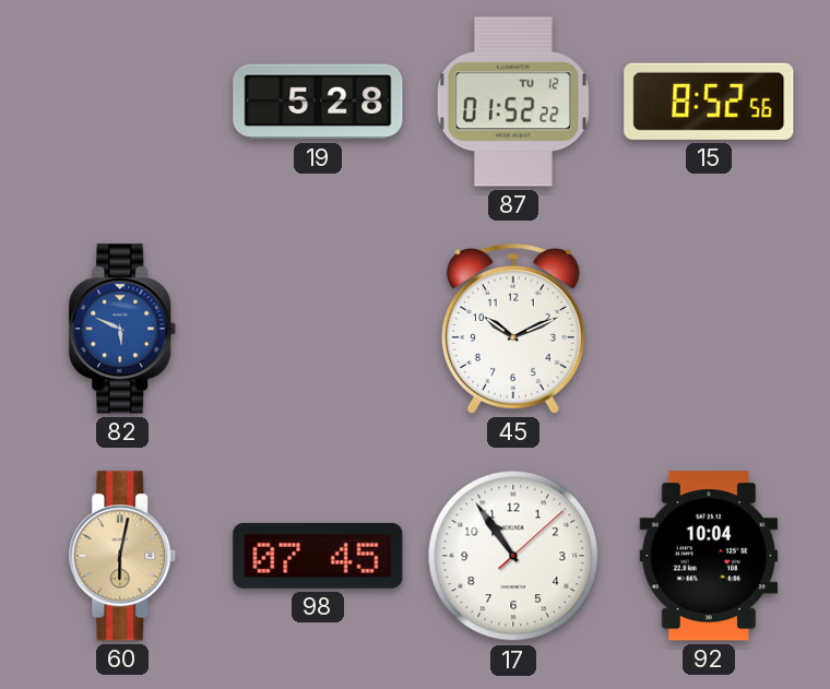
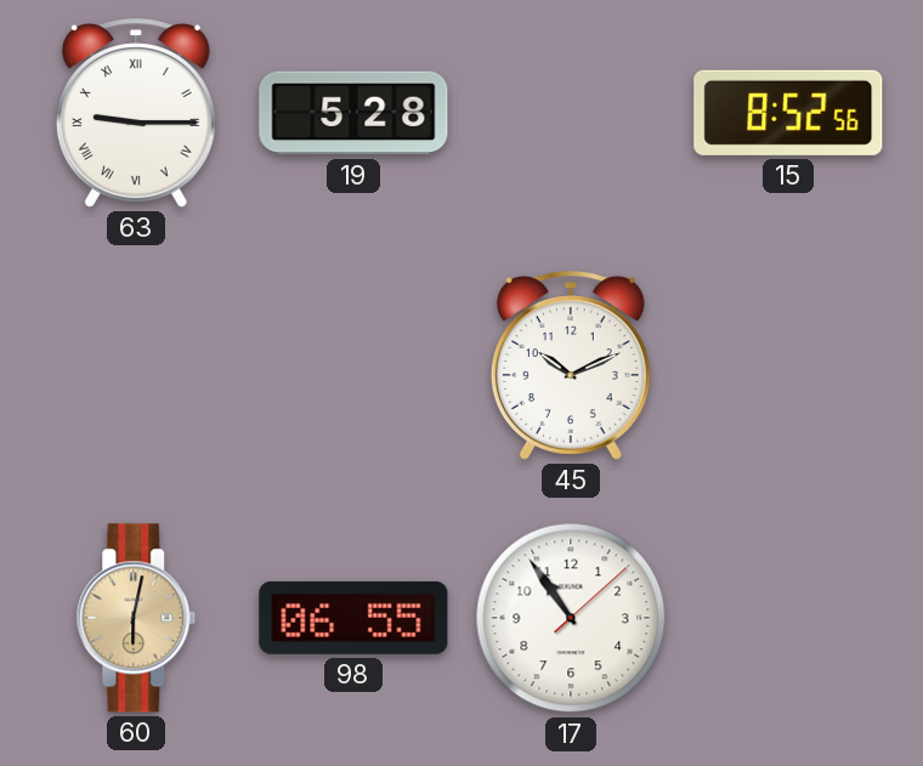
63: none -> 9:15
87: 01:52 -> none
82: 5:49 -> none
98: 07:45 -> 06:55
92: 10:04 -> none
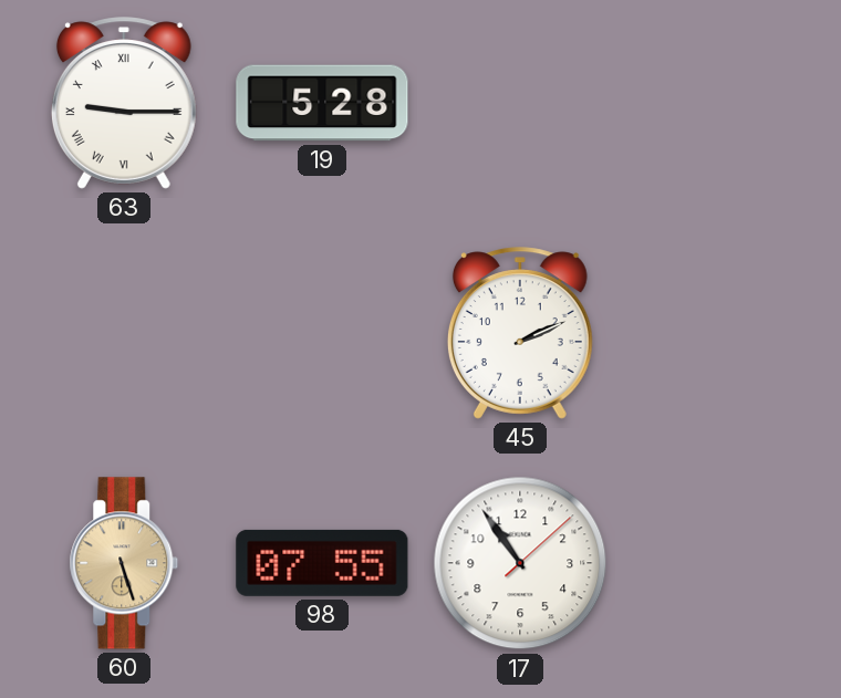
15: 8:52 -> none
45: 10:11 -> 2:11
60: 6:02 -> 5:27
98: 06:55 -> 07:55
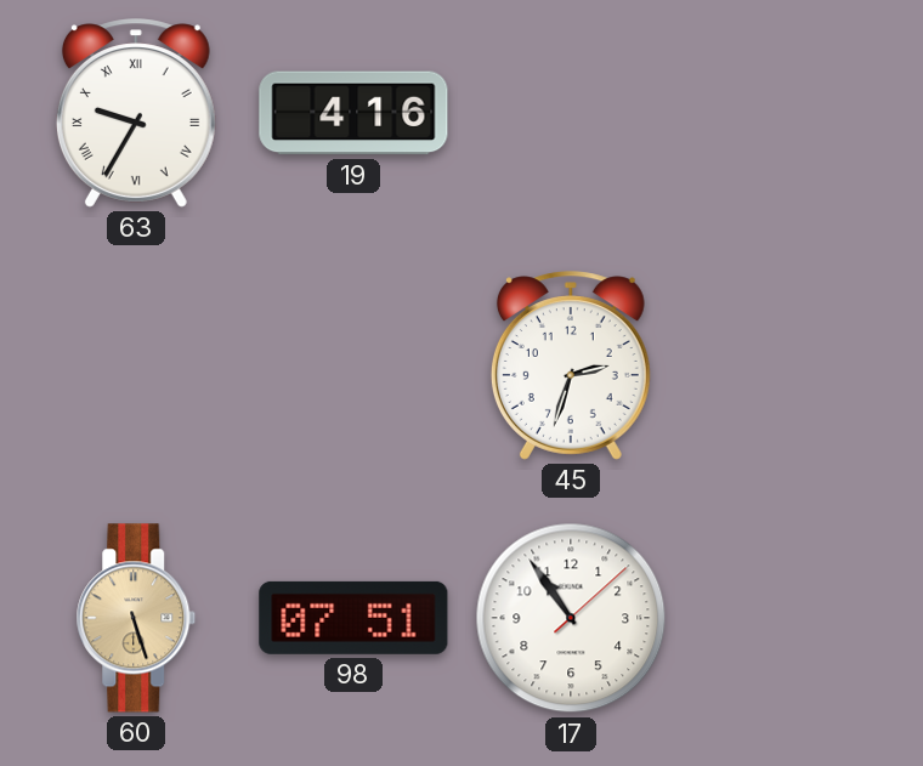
63: 9:15 -> 9:35
19: 5:28 -> 4:16
45: 2:11 -> 2:33
98: 07:55 -> 07:51
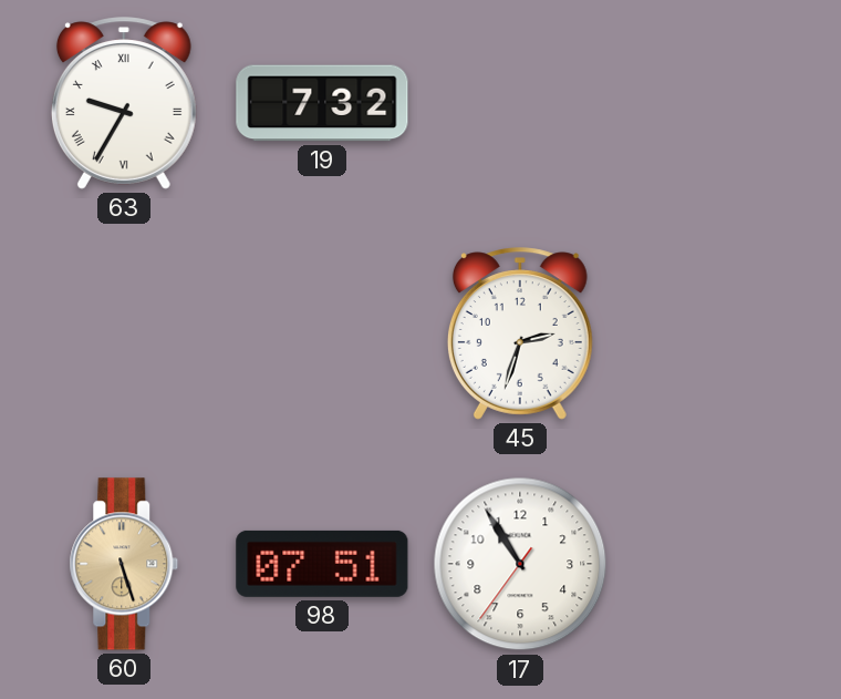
19: 4:16 -> 7:32
17: 10:54:08 -> 10:54:36
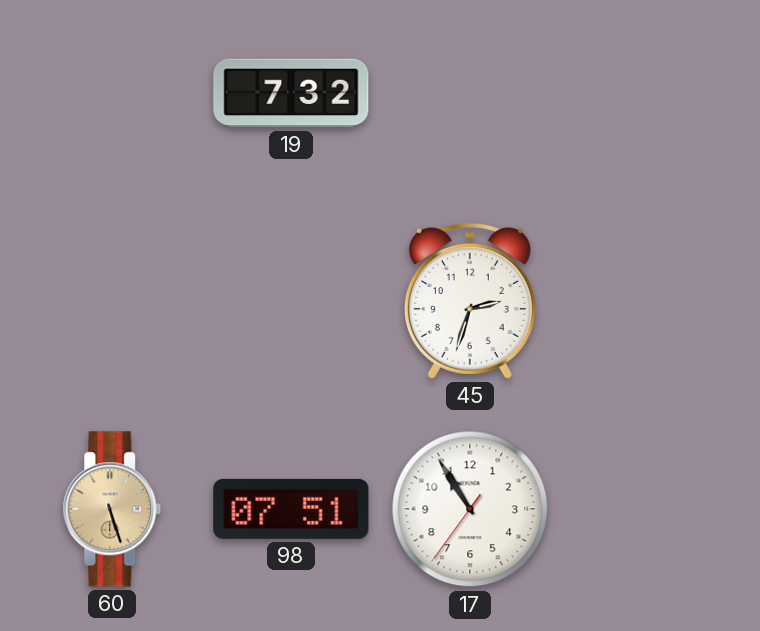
63: 9:35 -> none
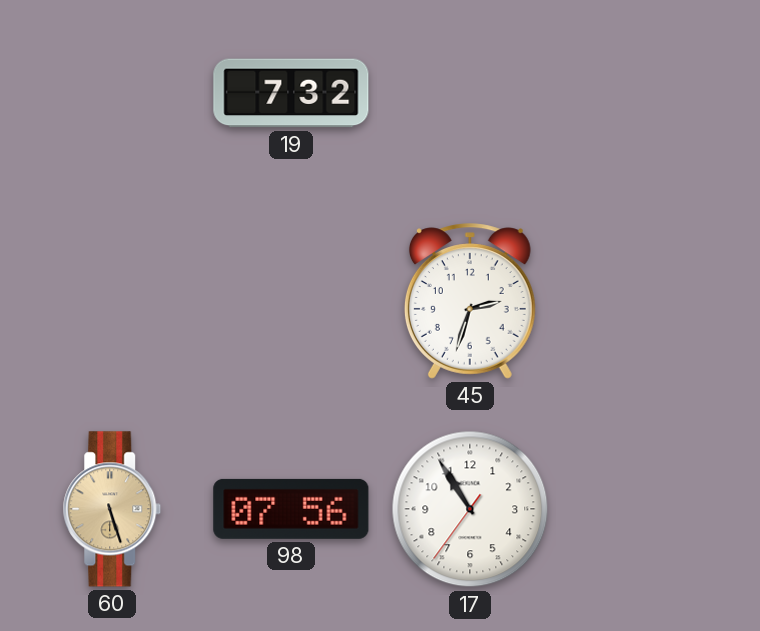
98: 07:51 -> 07:56
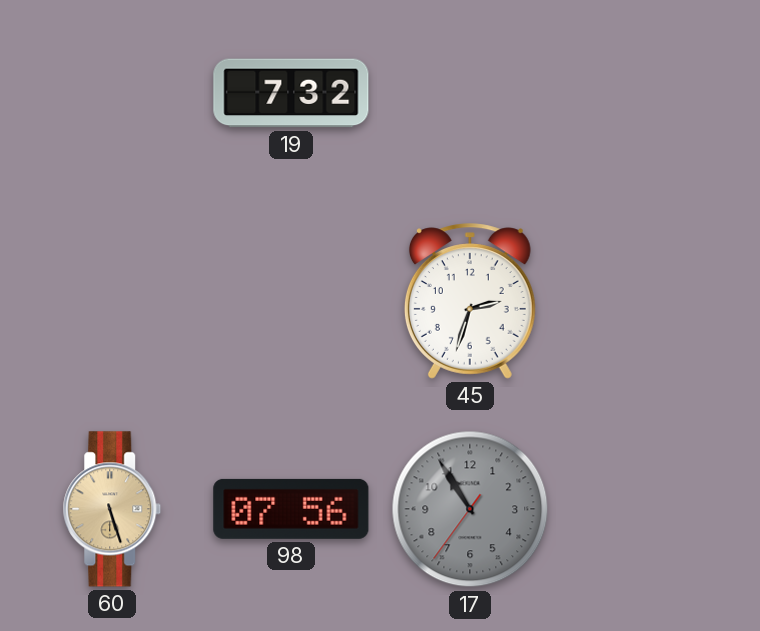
17 dial: white -> grey
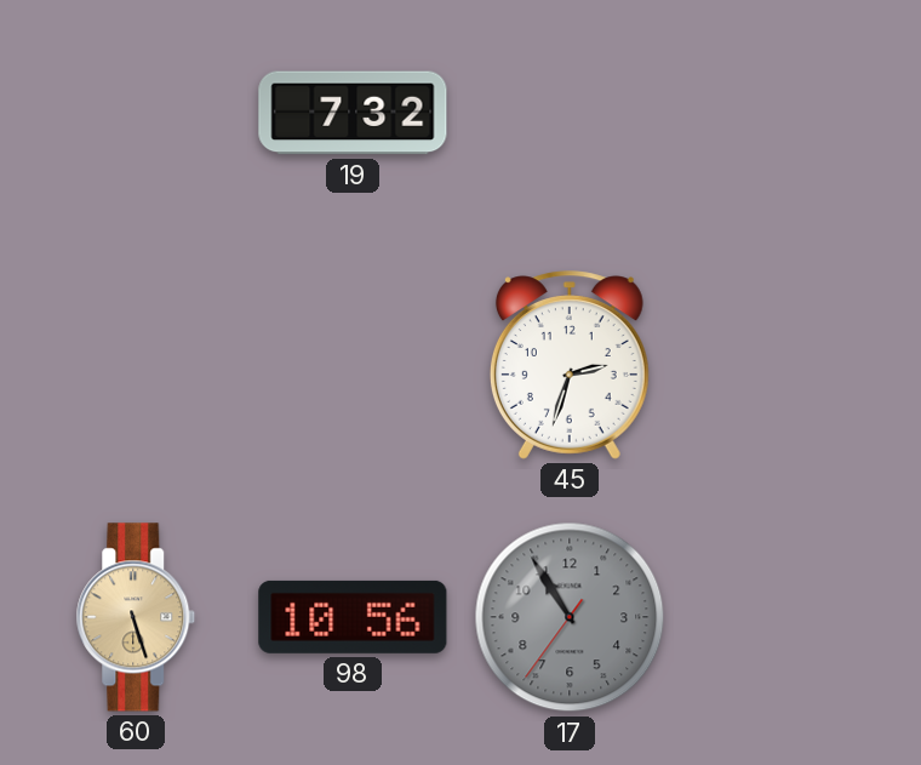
98: 07:56 -> 10:56
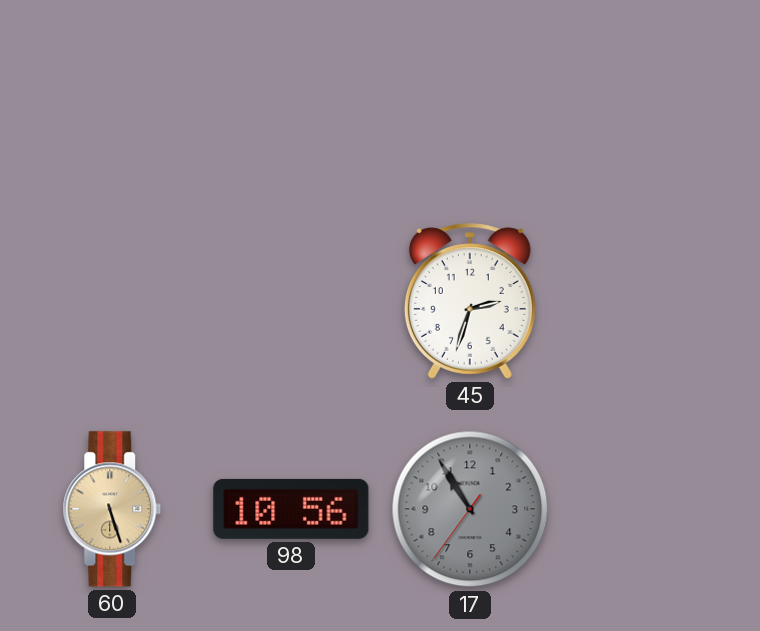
19: 7:32 -> none
